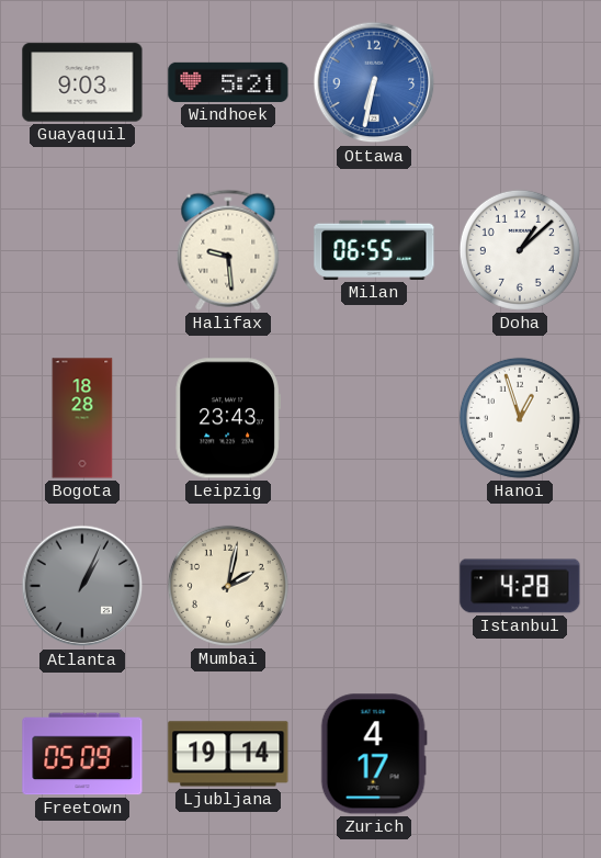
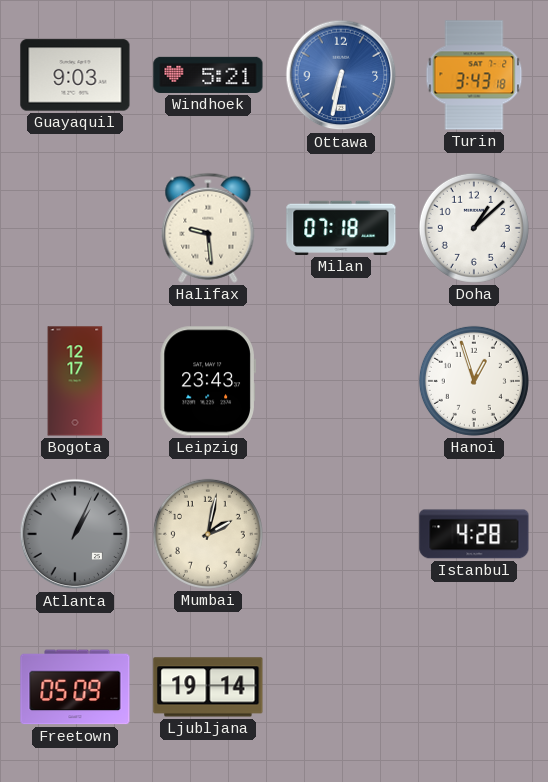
Turin: none -> 3:43
Milan: 06:55 -> 07:18
Bogota: 18:28 -> 12:17
Zurich: 4:17 -> none
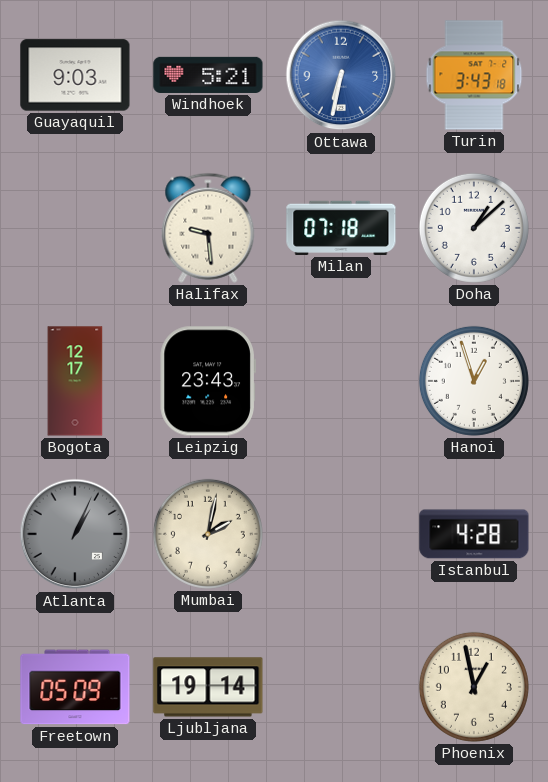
Phoenix: none -> 12:58
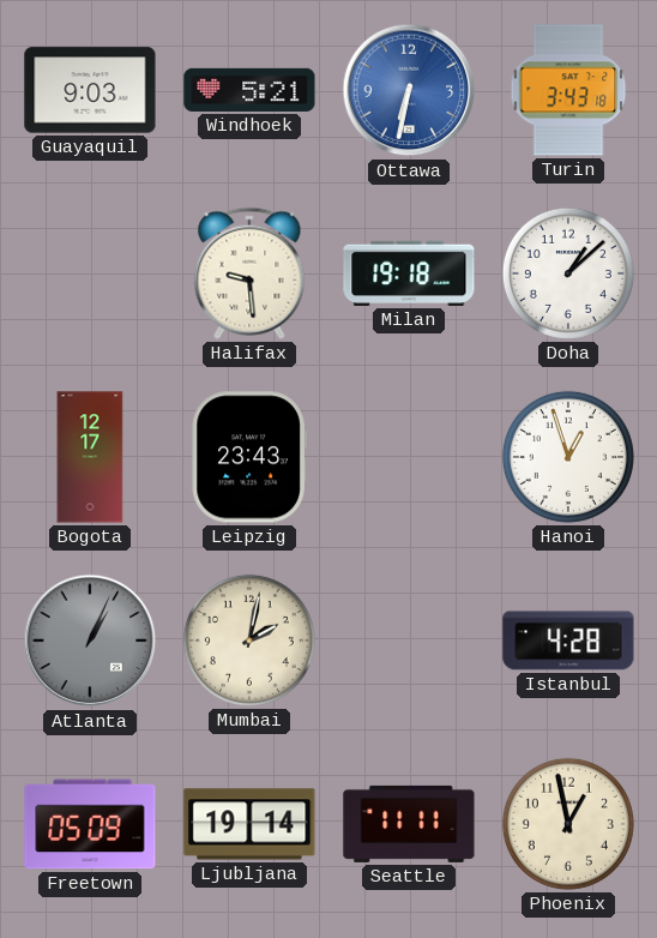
Milan: 07:18 -> 19:18
Seattle: none -> 11:11
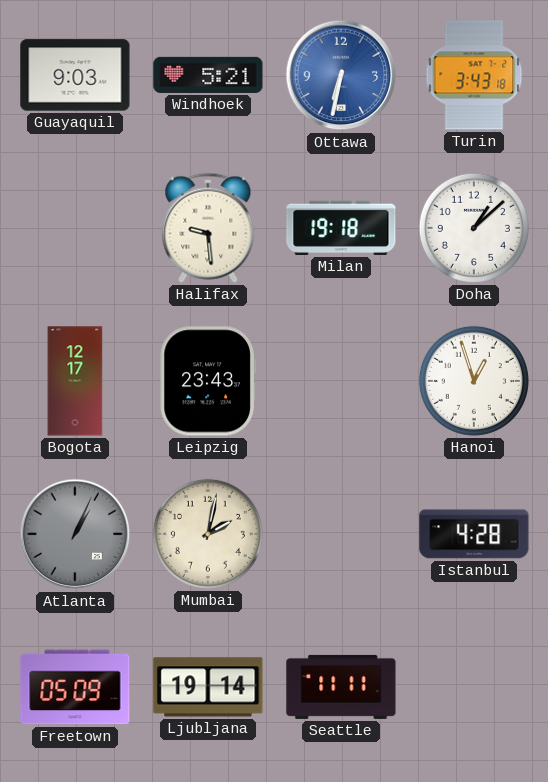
Phoenix: 12:58 -> none
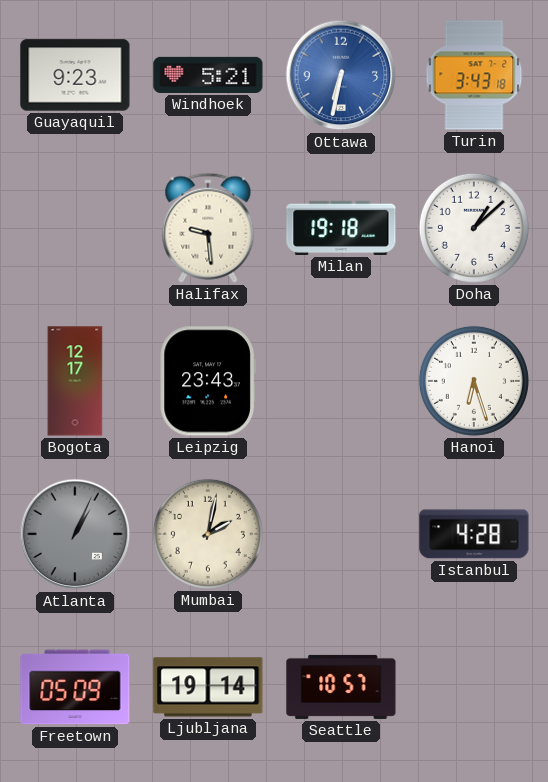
Guayaquil: 9:03 -> 9:23
Hanoi: 12:57 -> 6:27
Seattle: 11:11 -> 10:57
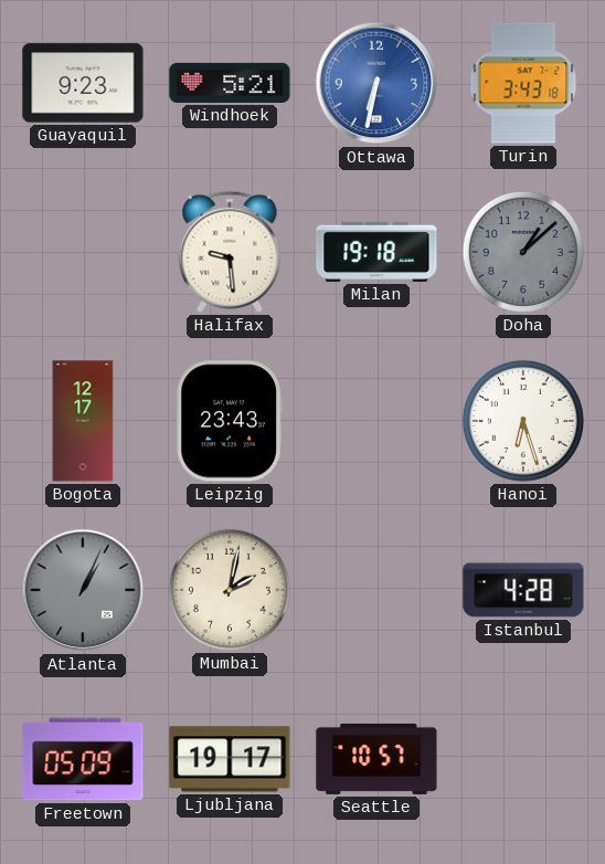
Doha dial: white -> grey
Ljubljana: 19:14 -> 19:17
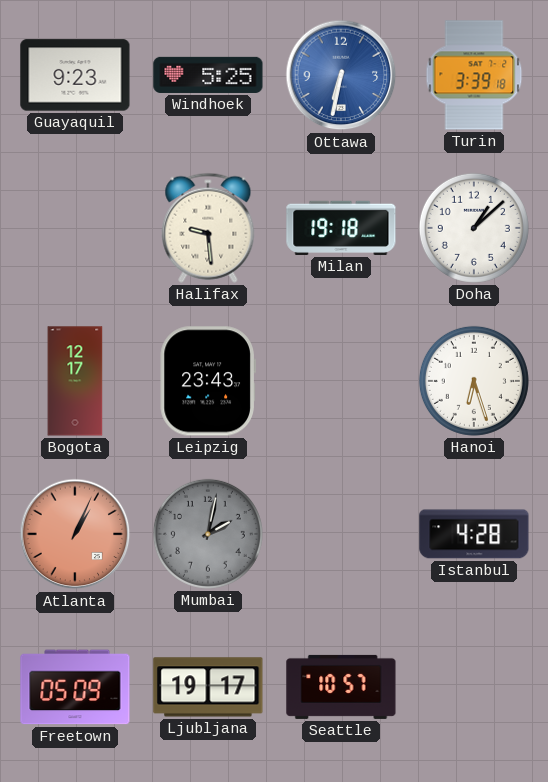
Windhoek: 5:21 -> 5:25
Turin: 3:43 -> 3:39
Doha dial: grey -> white
Atlanta dial: grey -> salmon
Mumbai dial: cream -> grey
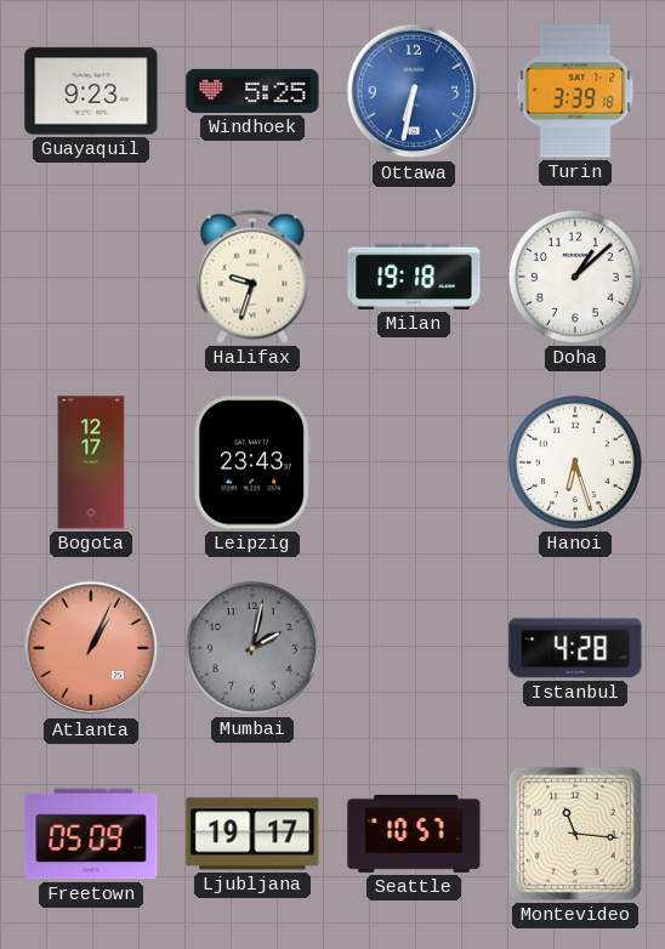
Halifax: 9:29 -> 9:33
Montevideo: none -> 11:16
